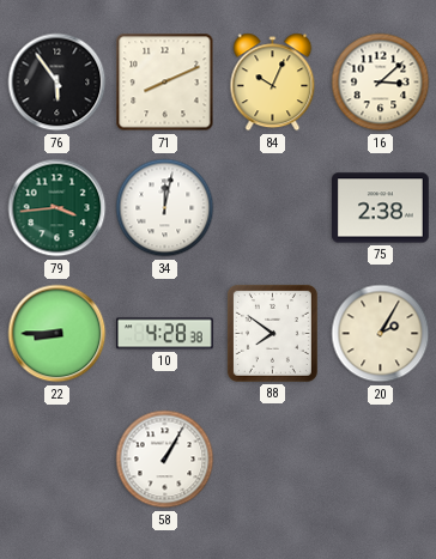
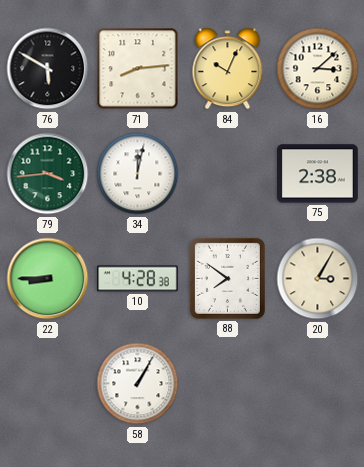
76: 5:54 -> 5:50
71: 8:11 -> 8:14
20: 2:05 -> 3:05
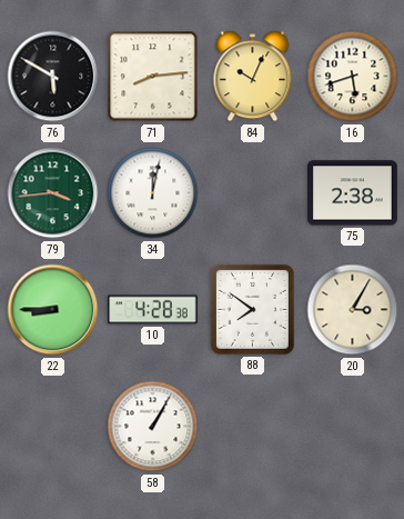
16: 3:08 -> 5:42
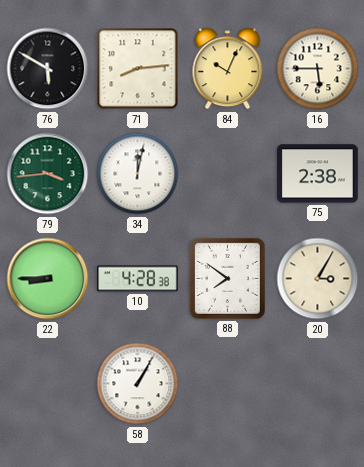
16: 5:42 -> 5:45
